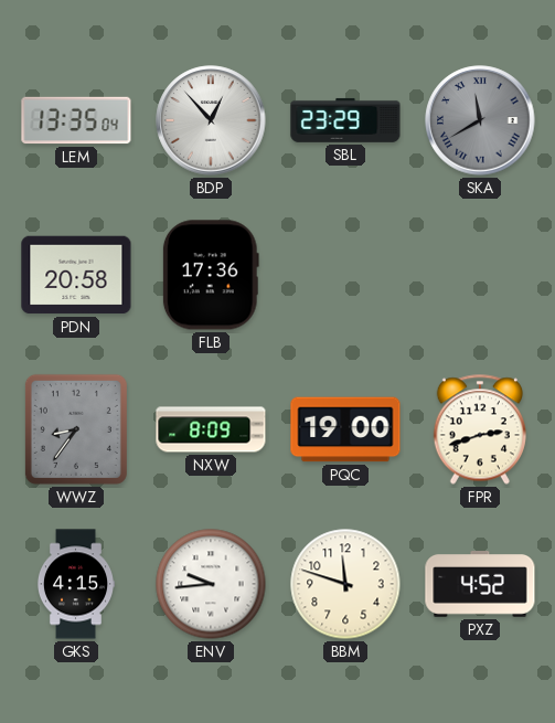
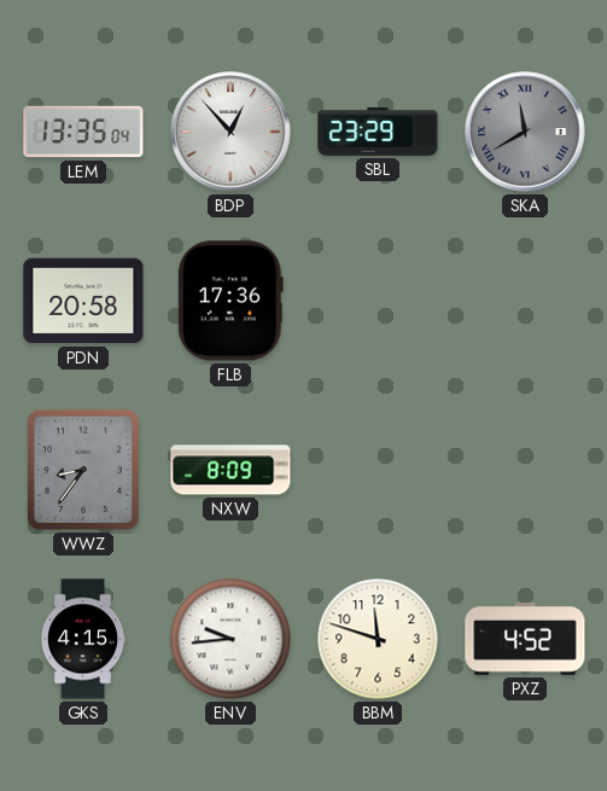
PQC: 19:00 -> none
FPR: 2:42 -> none
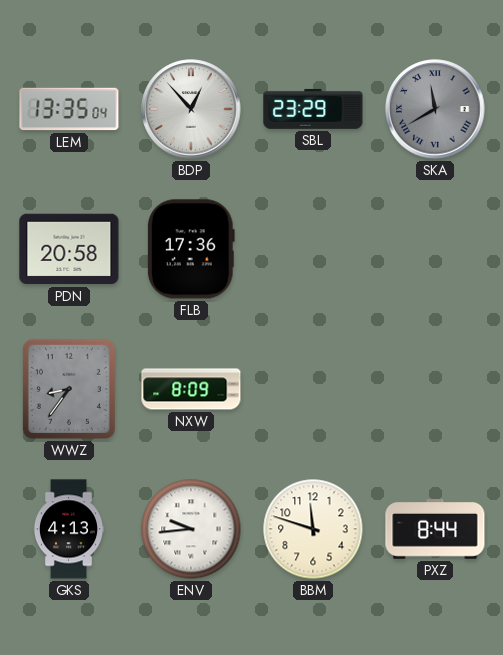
GKS: 4:15 -> 4:13
PXZ: 4:52 -> 8:44
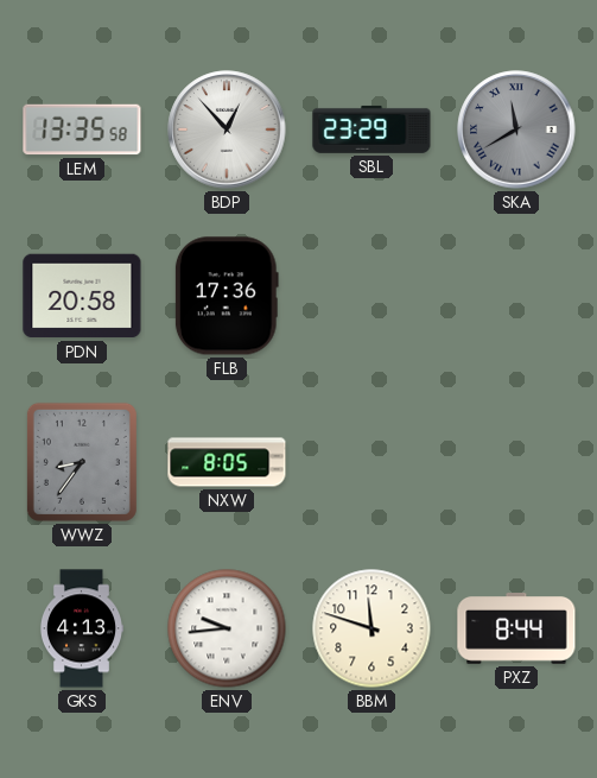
LEM: 13:35:04 -> 13:35:58
NXW: 8:09 -> 8:05
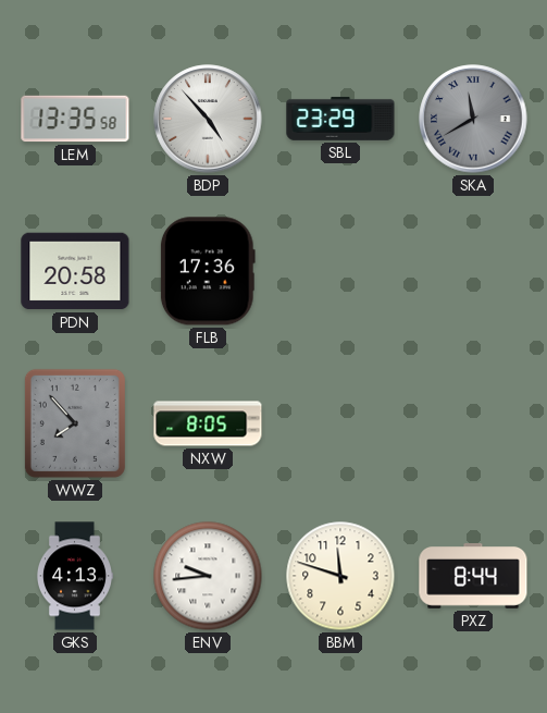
BDP: 12:53 -> 4:53
WWZ: 8:36 -> 7:53
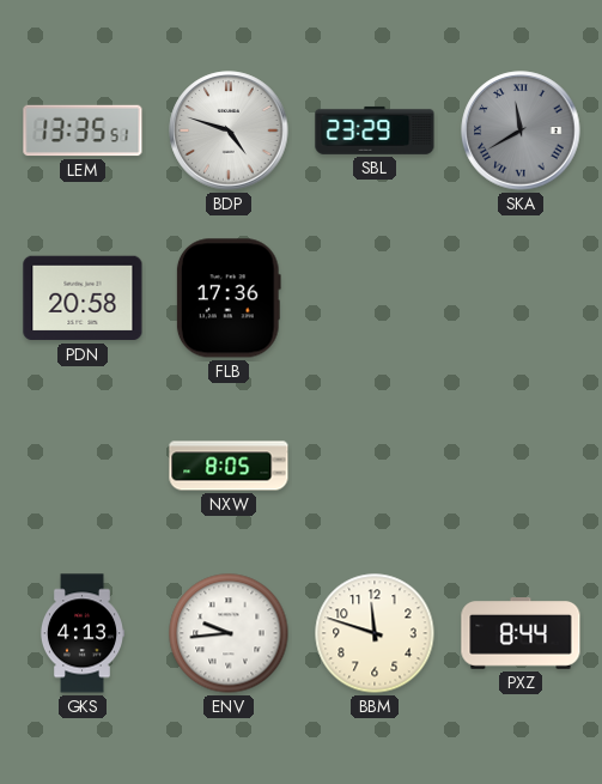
LEM: 13:35:58 -> 13:35:51
BDP: 4:53 -> 4:48
WWZ: 7:53 -> none
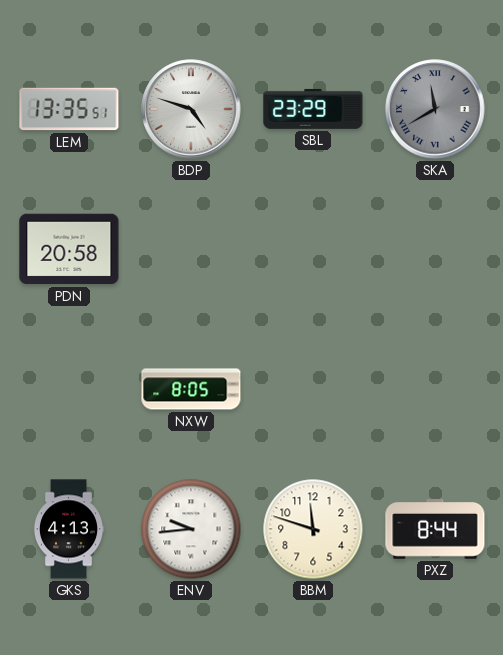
FLB: 17:36 -> none
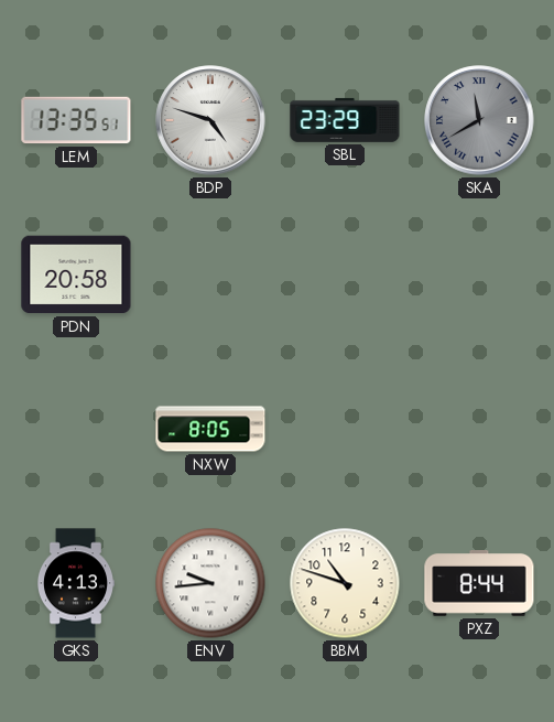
BBM: 11:48 -> 10:48
